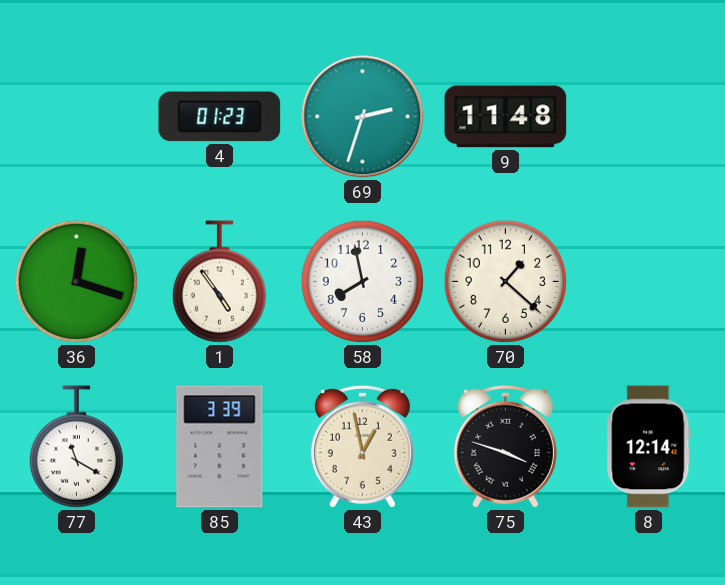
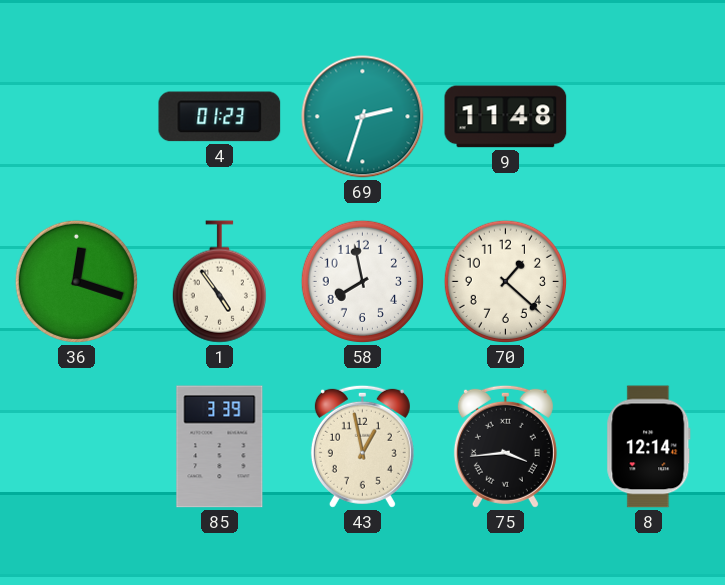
77: 11:20 -> none
75: 3:48 -> 3:44
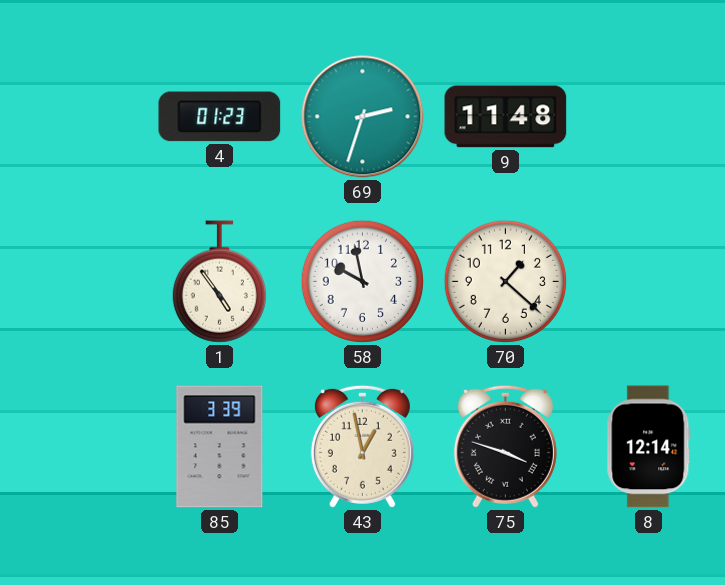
36: 12:18 -> none
58: 7:58 -> 9:58
75: 3:44 -> 3:48
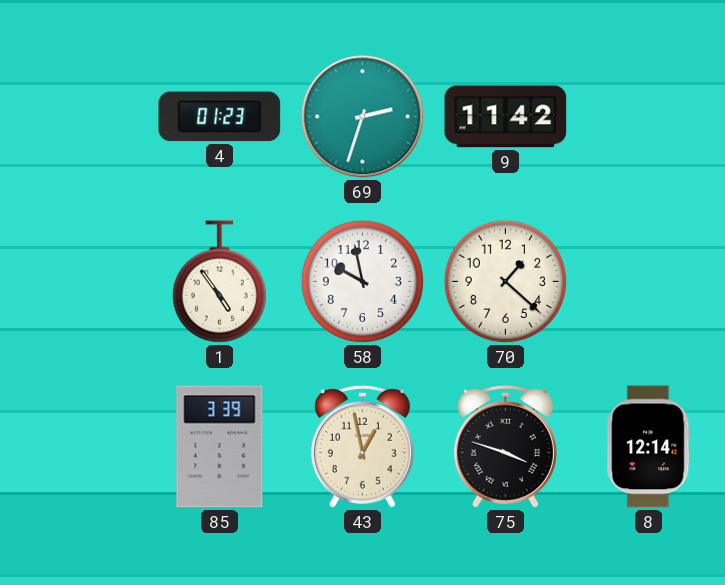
9: 11:48 -> 11:42
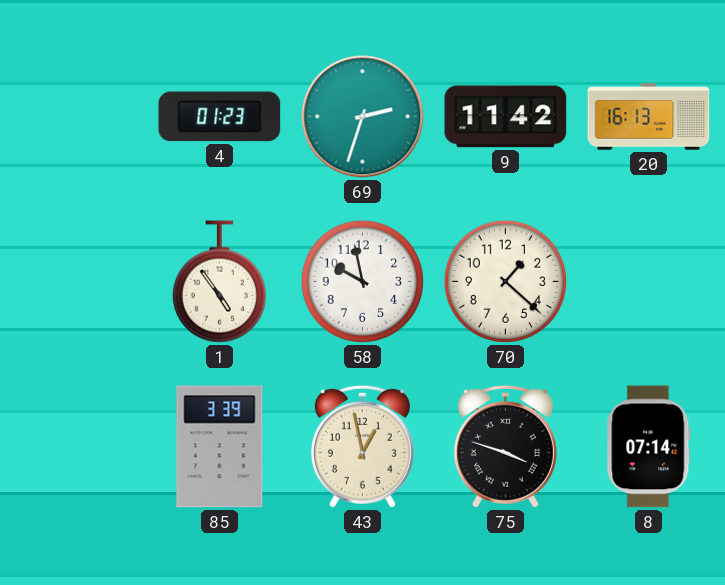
20: none -> 16:13
8: 12:14 -> 07:14
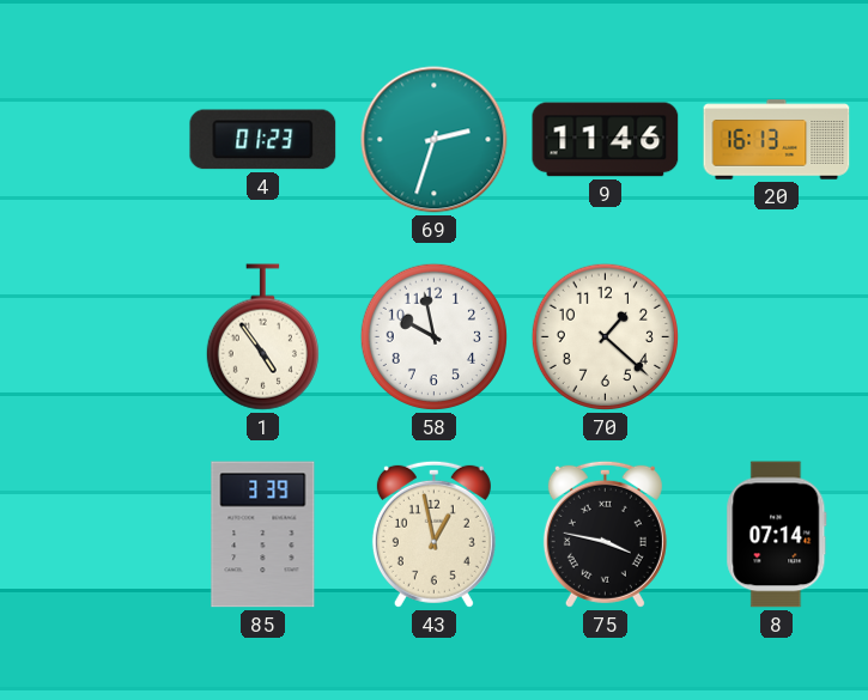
9: 11:42 -> 11:46
75: 3:48 -> 3:47
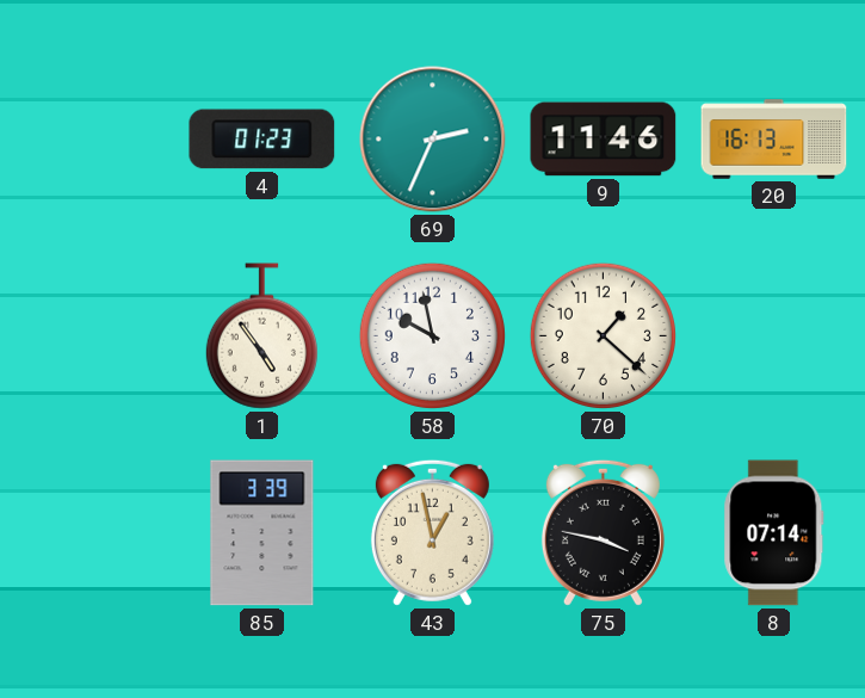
69: 2:33 -> 2:34
